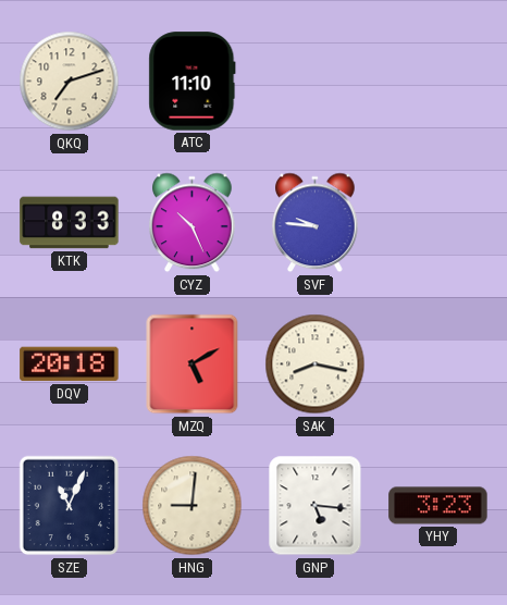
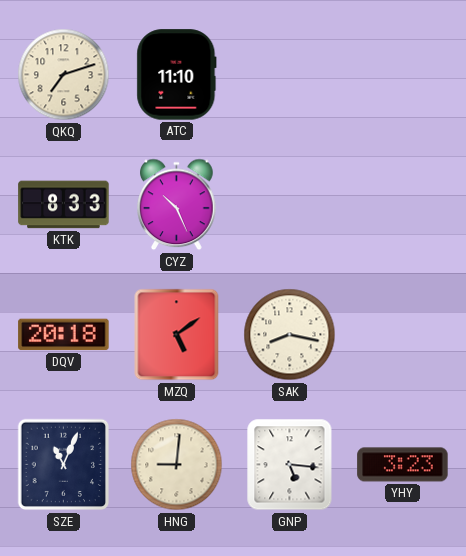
SVF: 9:46 -> none
MZQ: 5:10 -> 5:09
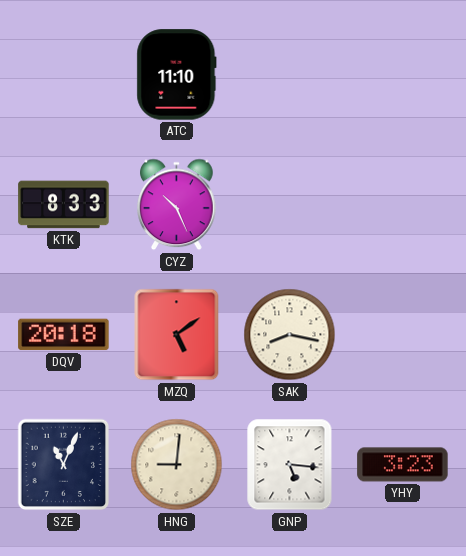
QKQ: 7:12 -> none
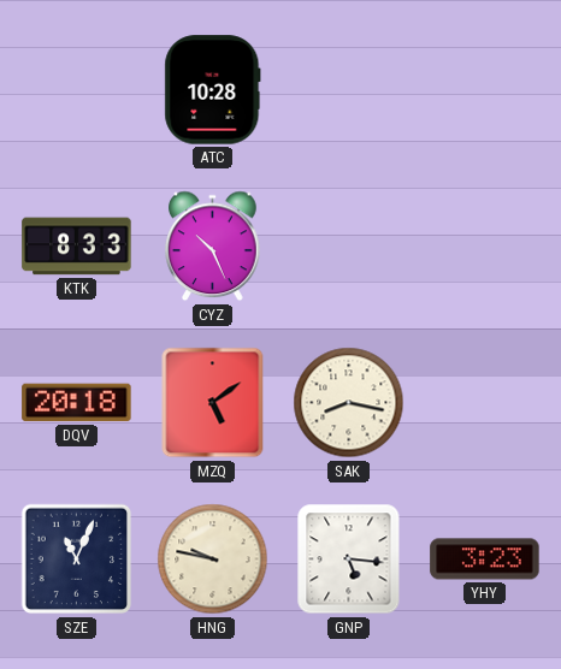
ATC: 11:10 -> 10:28
HNG: 9:01 -> 9:47
